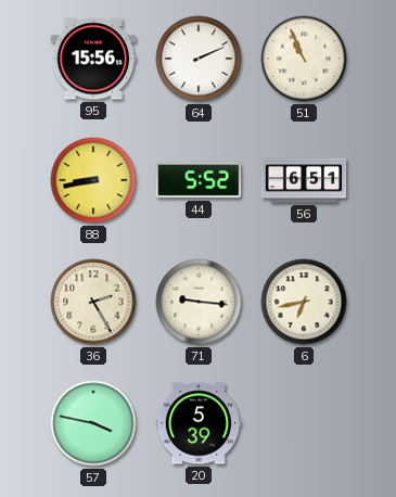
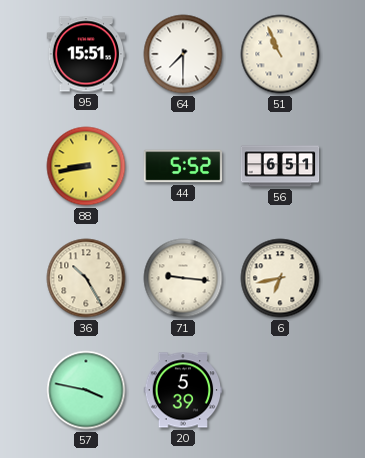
95: 15:56 -> 15:51
64: 2:11 -> 7:30
36: 2:25 -> 10:25
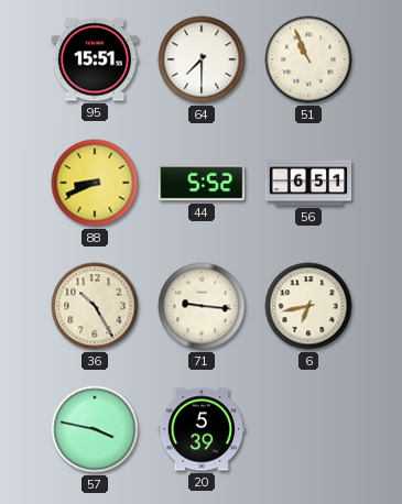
88: 8:43 -> 8:41
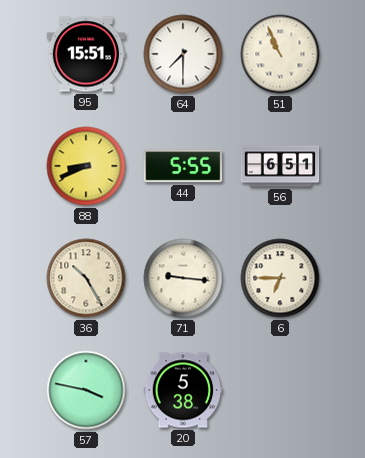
44: 5:52 -> 5:55
6: 6:43 -> 6:45
20: 5:39 -> 5:38
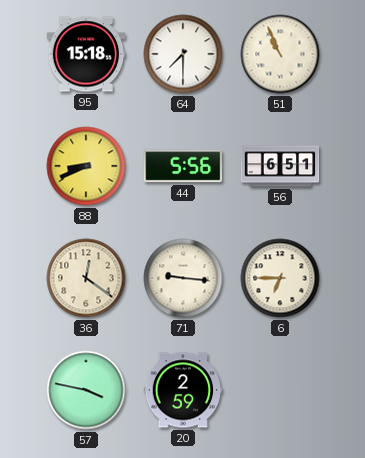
95: 15:51 -> 15:18
44: 5:55 -> 5:56
36: 10:25 -> 12:21
20: 5:38 -> 2:59
